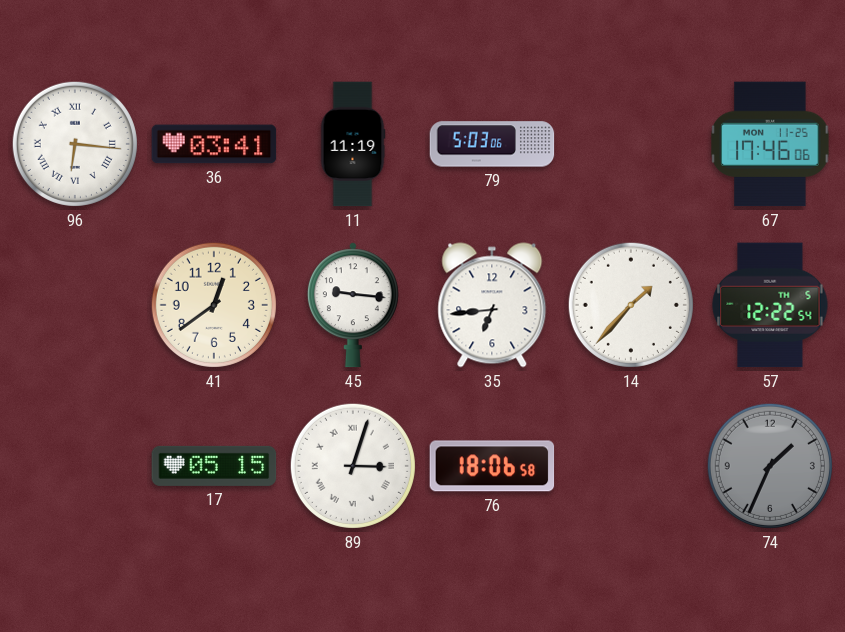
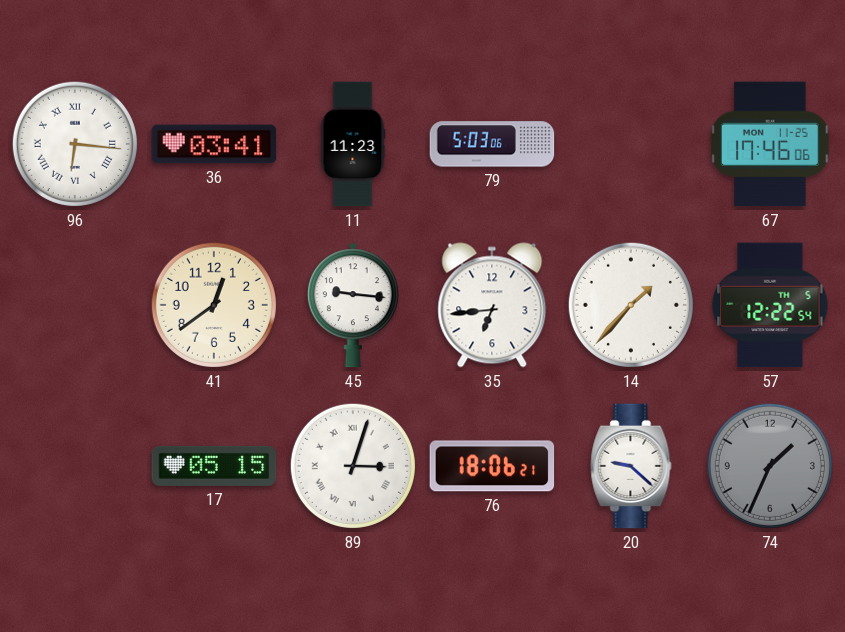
11: 11:19 -> 11:23
76: 18:06:58 -> 18:06:21
20: none -> 9:22
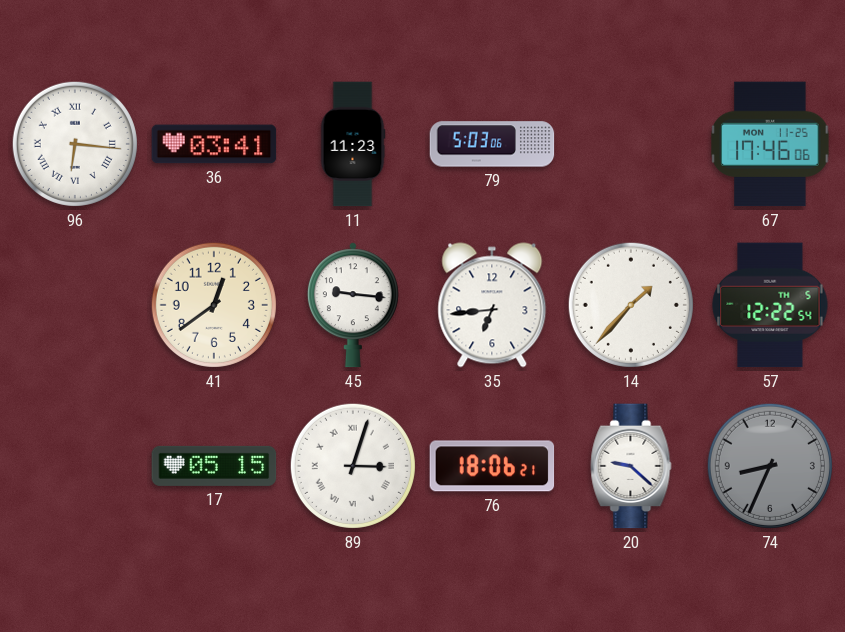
74: 1:34 -> 8:34
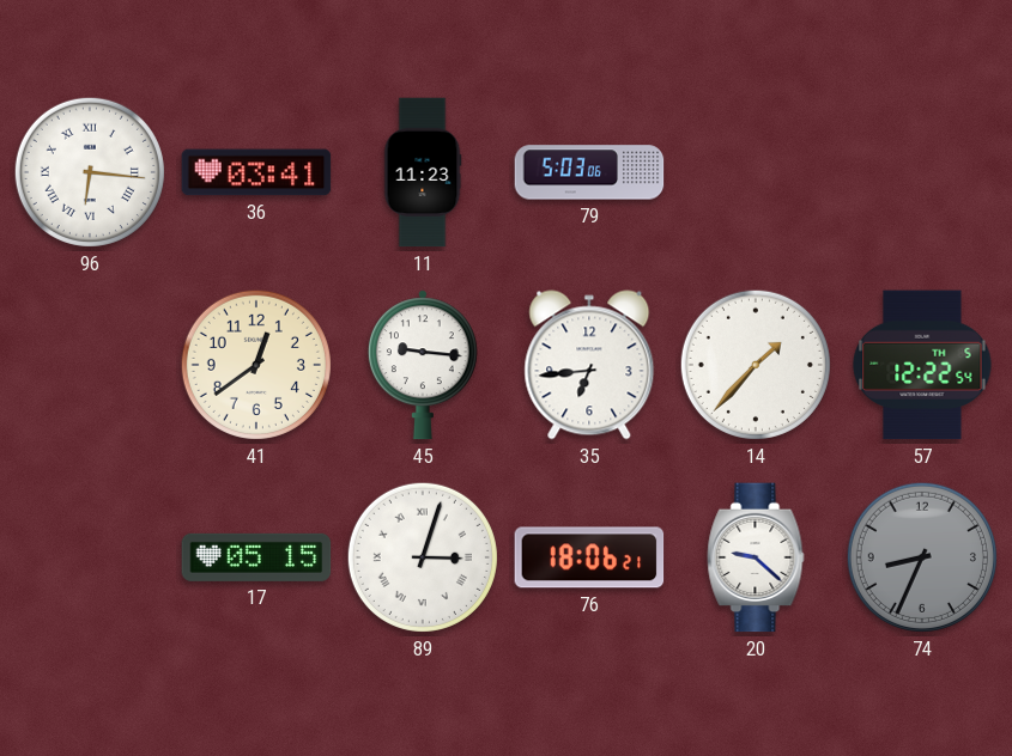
67: 17:46 -> none
